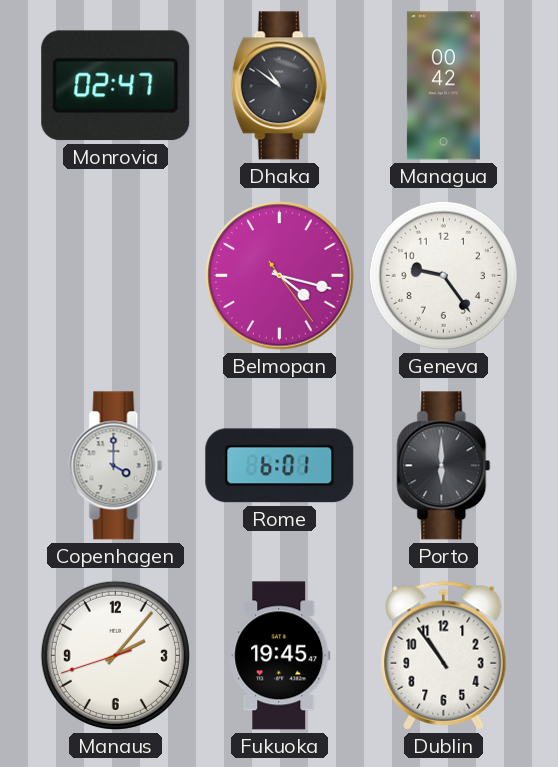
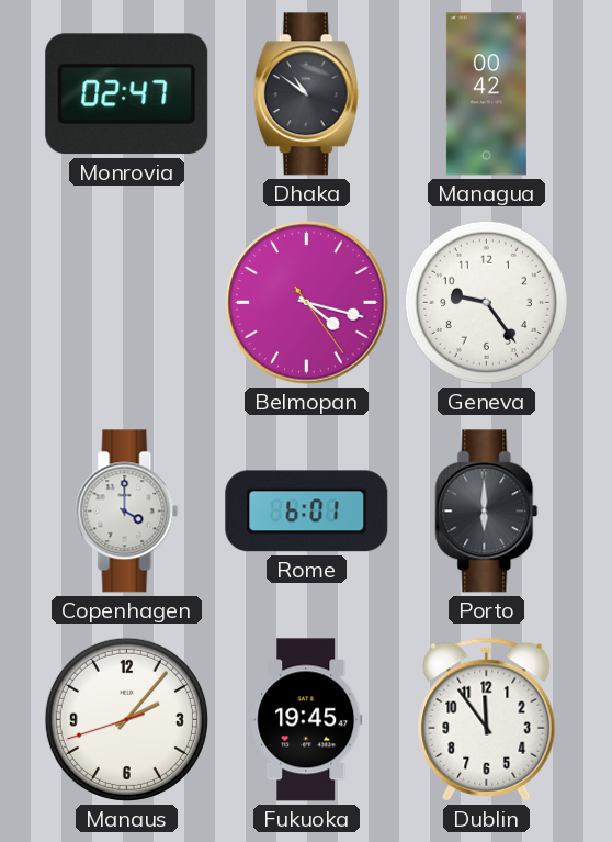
Dublin: 10:54 -> 11:54
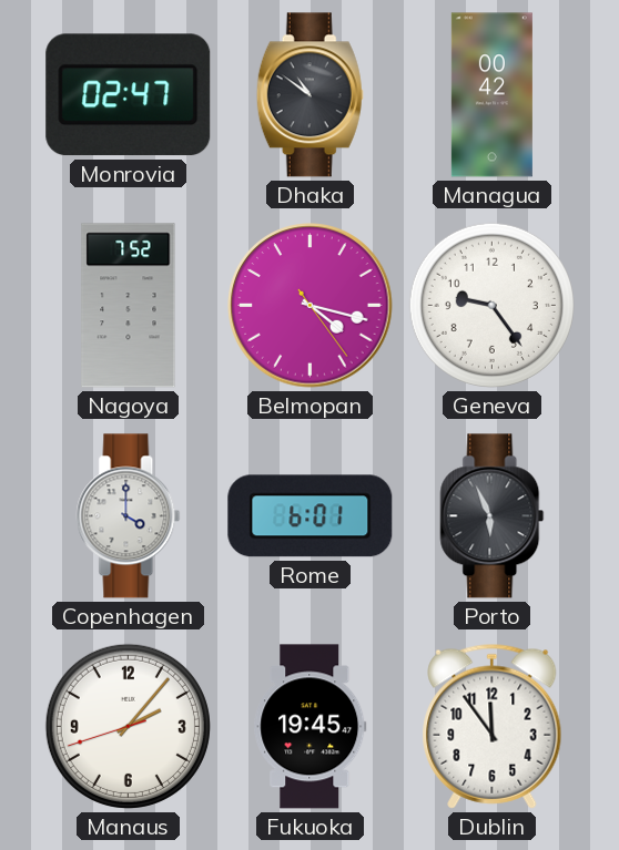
Nagoya: none -> 7:52
Porto: 6:00 -> 5:56
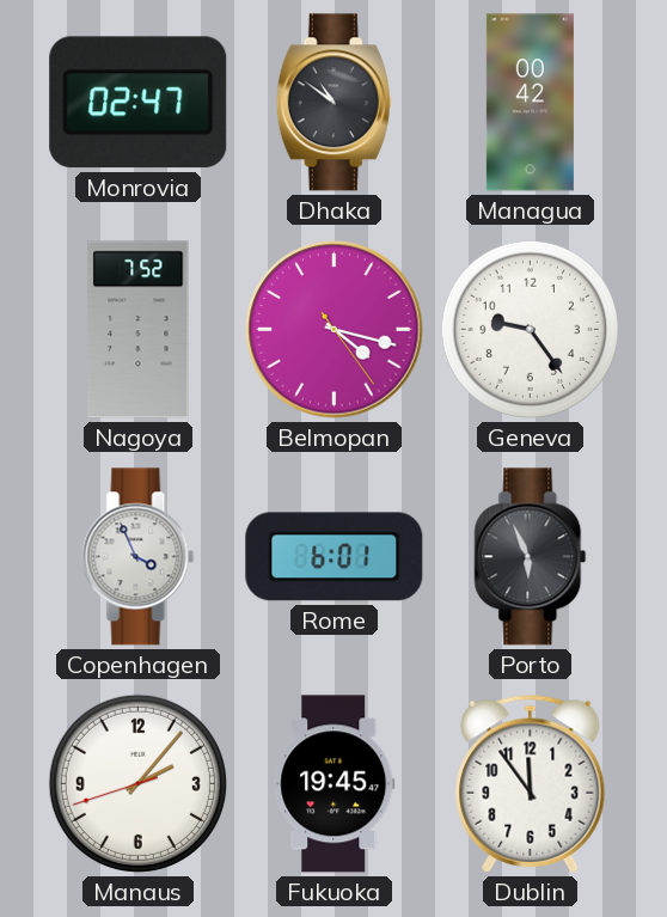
Copenhagen: 4:00 -> 3:56
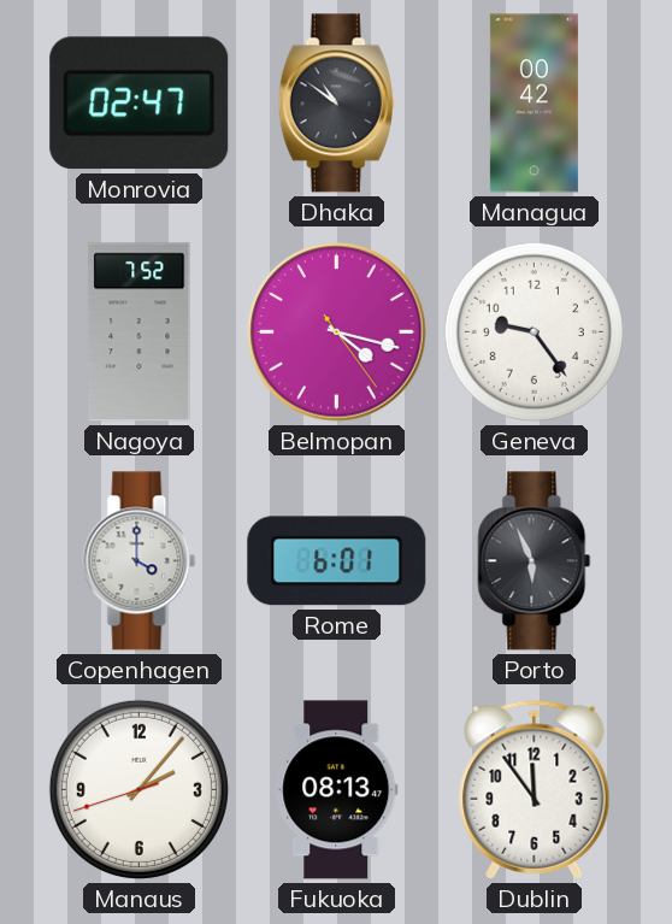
Copenhagen: 3:56 -> 4:00
Fukuoka: 19:45 -> 08:13
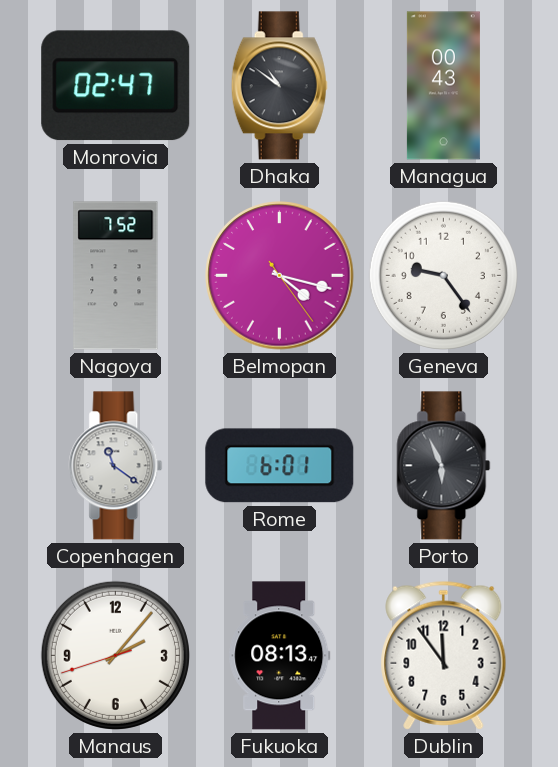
Managua: 00:42 -> 00:43
Copenhagen: 4:00 -> 11:21
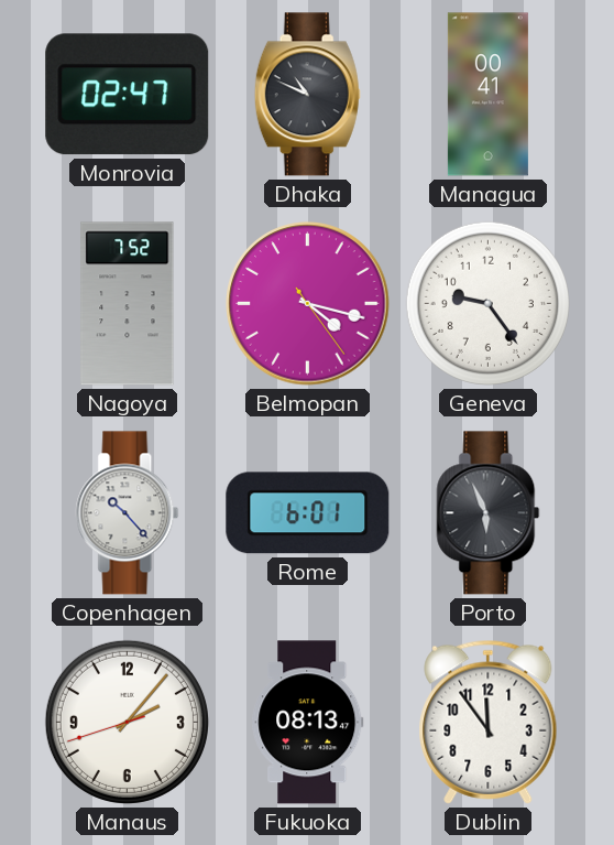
Dhaka: 10:51 -> 10:49
Managua: 00:43 -> 00:41
Copenhagen: 11:21 -> 10:23
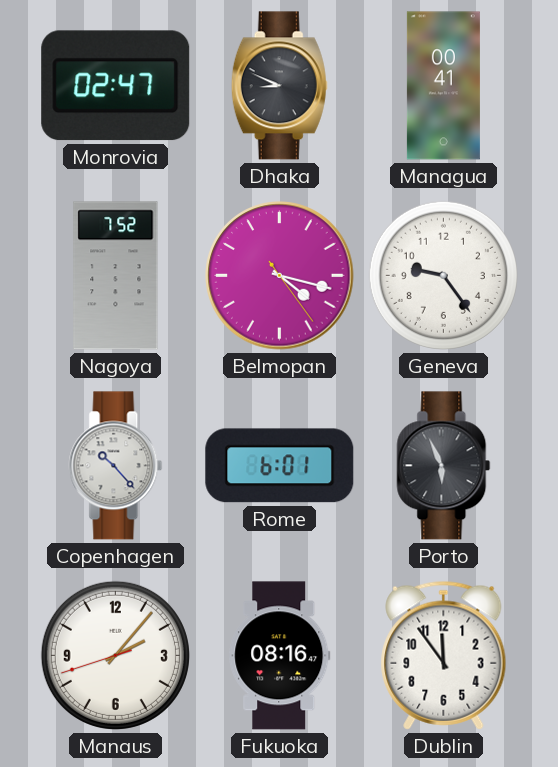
Dhaka: 10:49 -> 8:49
Fukuoka: 08:13 -> 08:16
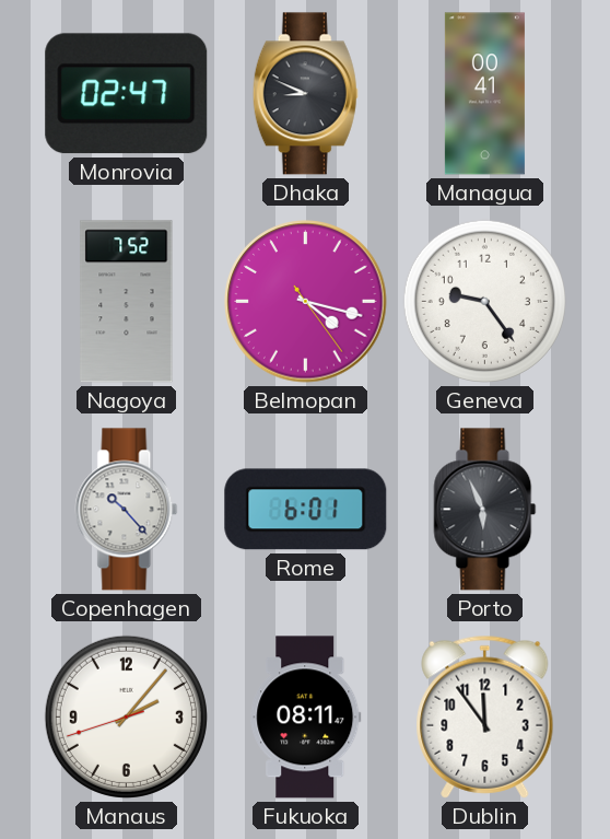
Fukuoka: 08:16 -> 08:11
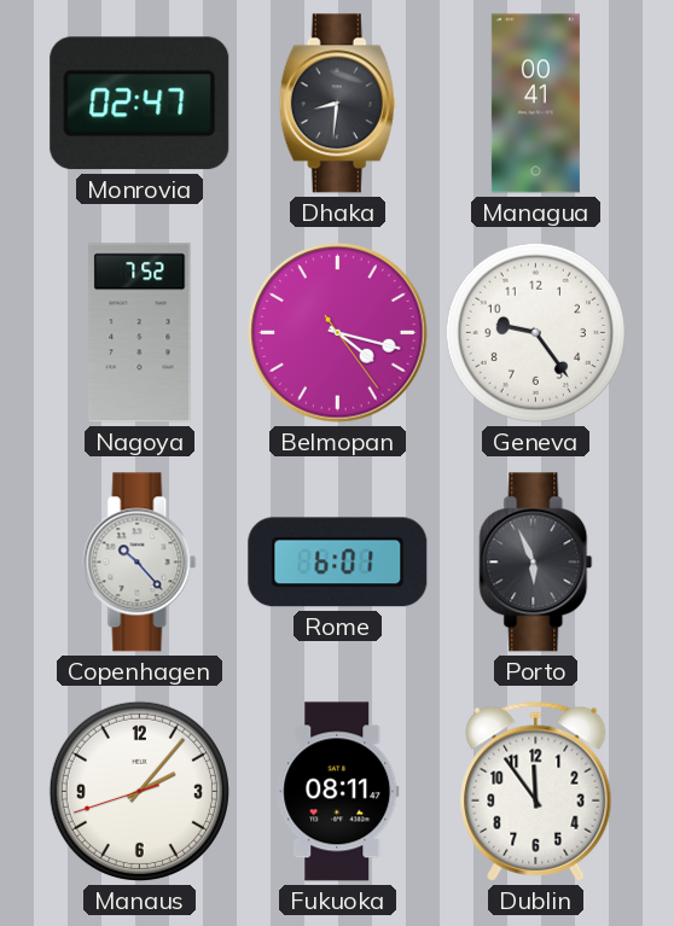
Dhaka: 8:49 -> 8:31
